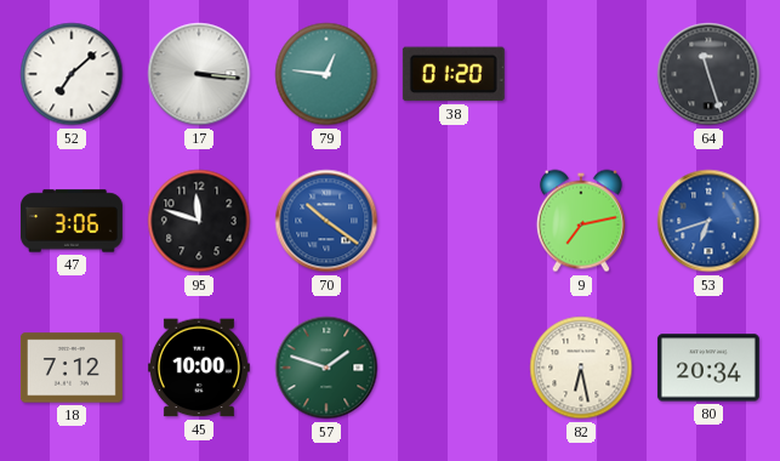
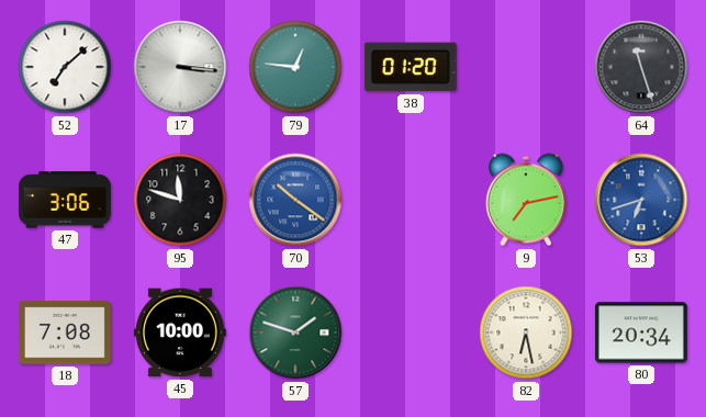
18: 7:12 -> 7:08
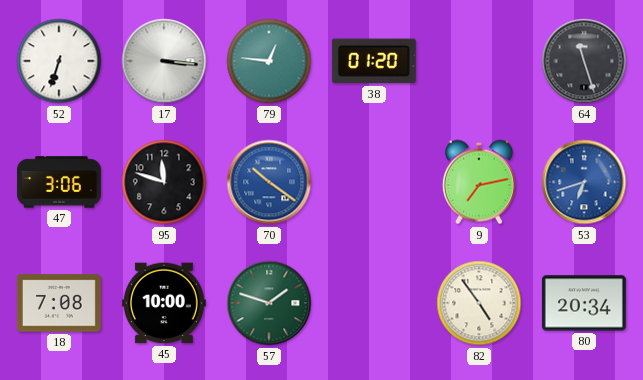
52: 7:08 -> 6:33
82: 6:28 -> 4:54
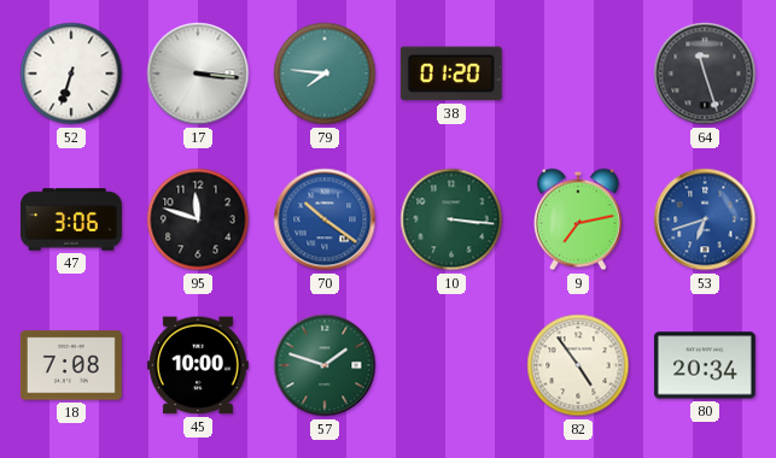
79: 12:46 -> 7:46
10: none -> 3:16
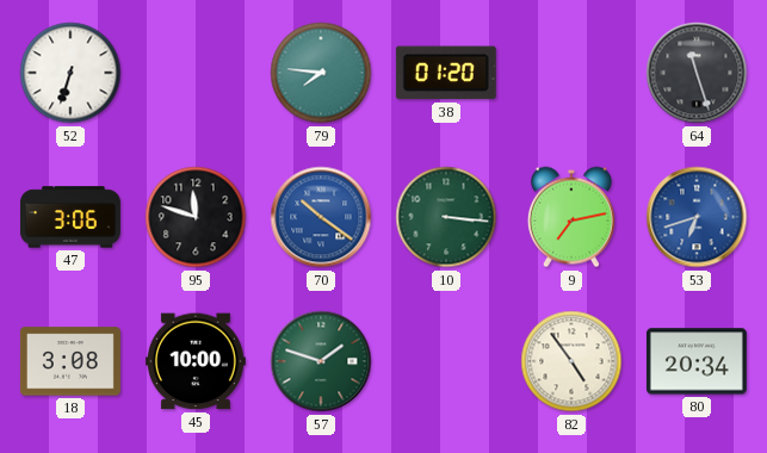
17: 3:16 -> none
18: 7:08 -> 3:08
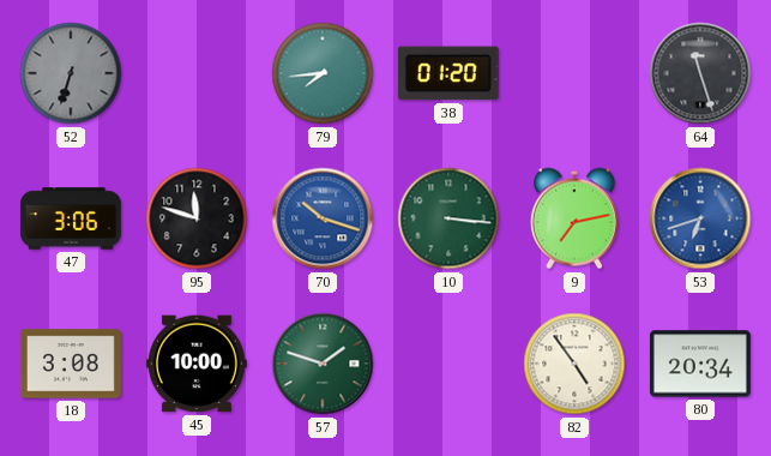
52 dial: white -> grey
79: 7:46 -> 7:44
70: 10:21 -> 10:18
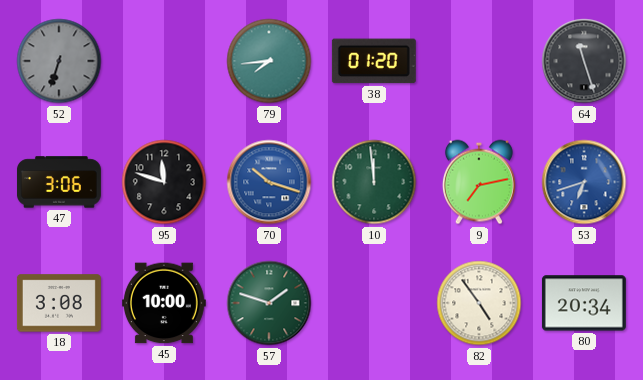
10: 3:16 -> 11:59
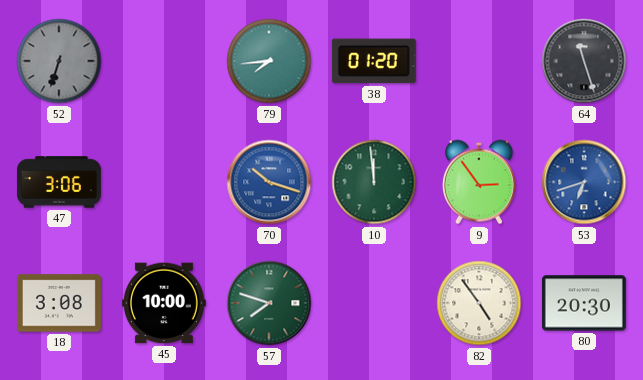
95: 11:48 -> none
9: 7:13 -> 2:54
57: 1:48 -> 7:48
80: 20:34 -> 20:30
